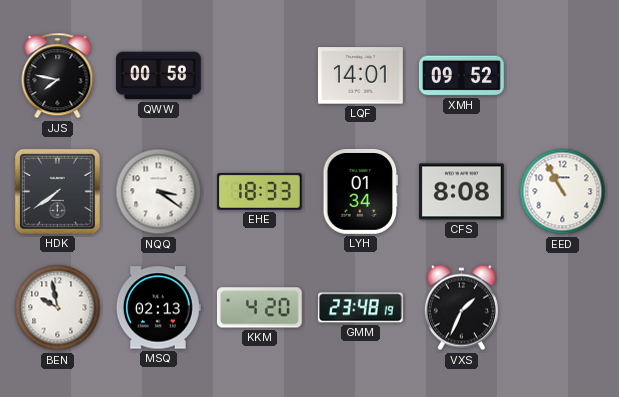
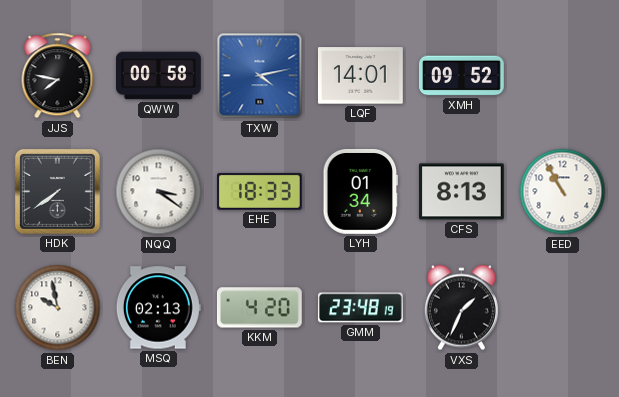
TXW: none -> 4:13
CFS: 8:08 -> 8:13
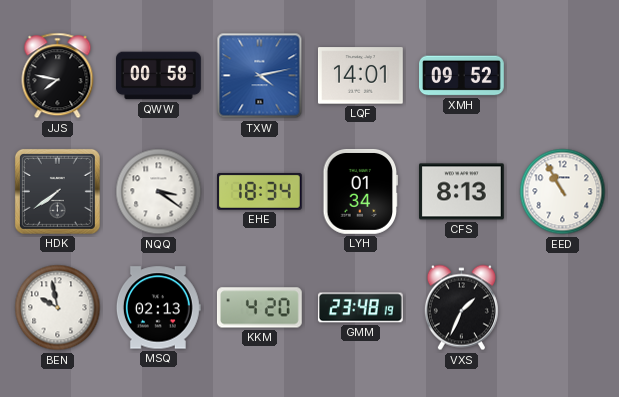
EHE: 18:33 -> 18:34
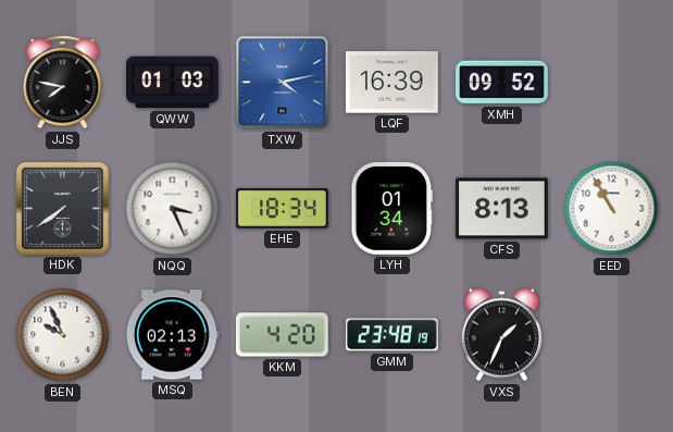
QWW: 00:58 -> 01:03
LQF: 14:01 -> 16:39
NQQ: 3:21 -> 3:26
BEN: 9:58 -> 9:56
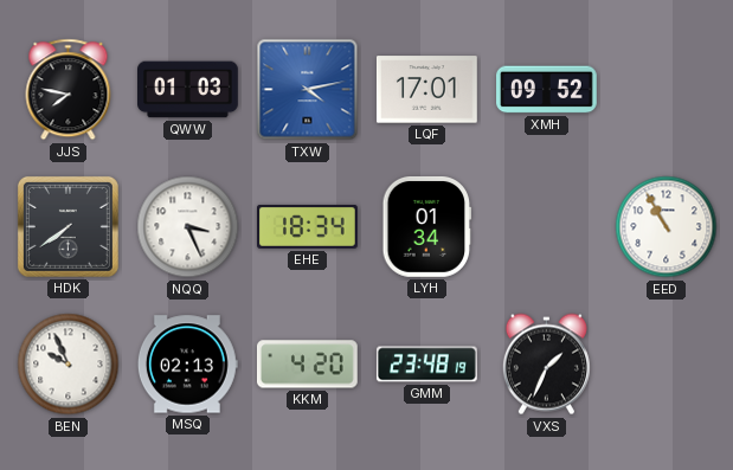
LQF: 16:39 -> 17:01
CFS: 8:13 -> none
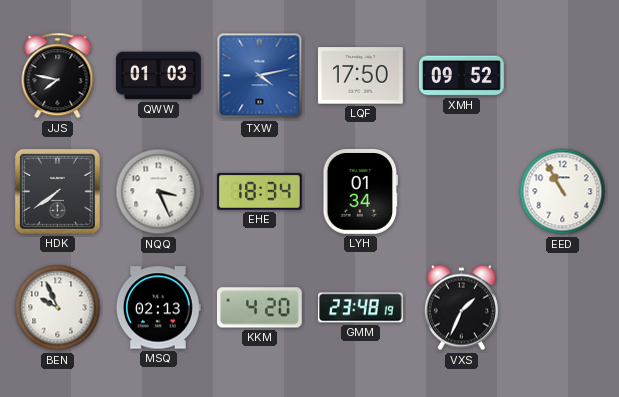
LQF: 17:01 -> 17:50
